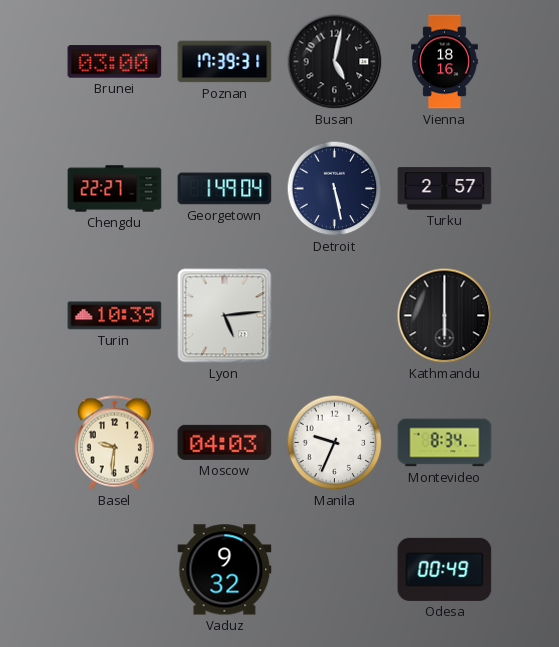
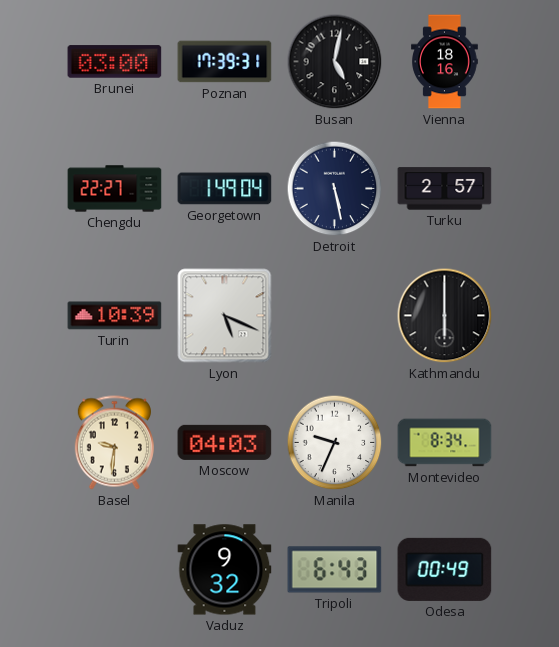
Lyon: 5:14 -> 5:19
Tripoli: none -> 6:43
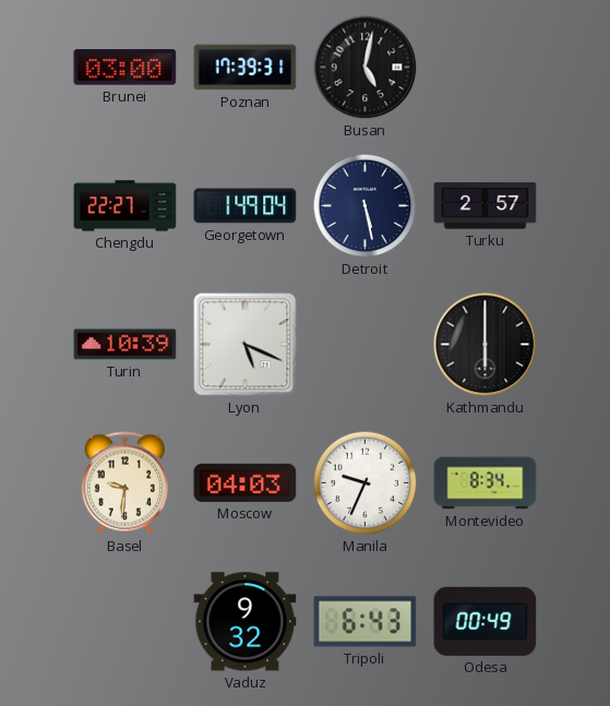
Vienna: 18:16 -> none
